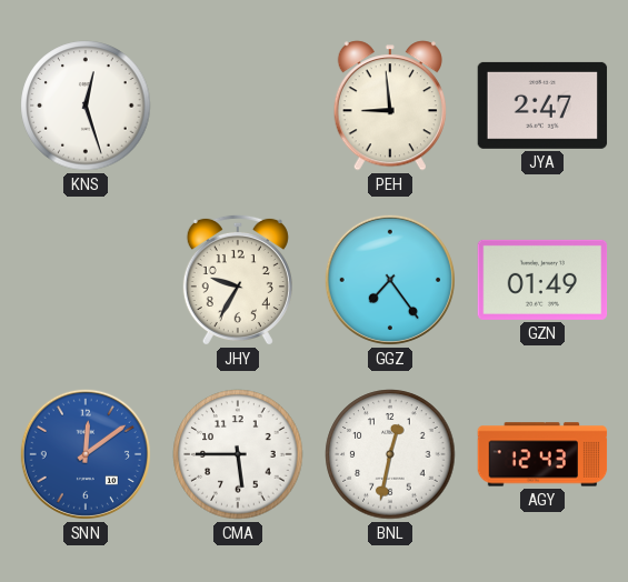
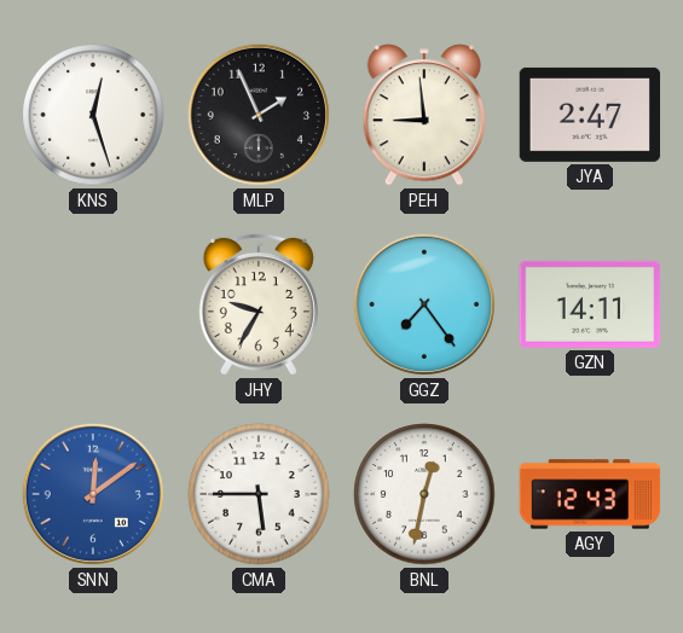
MLP: none -> 1:56
GZN: 01:49 -> 14:11
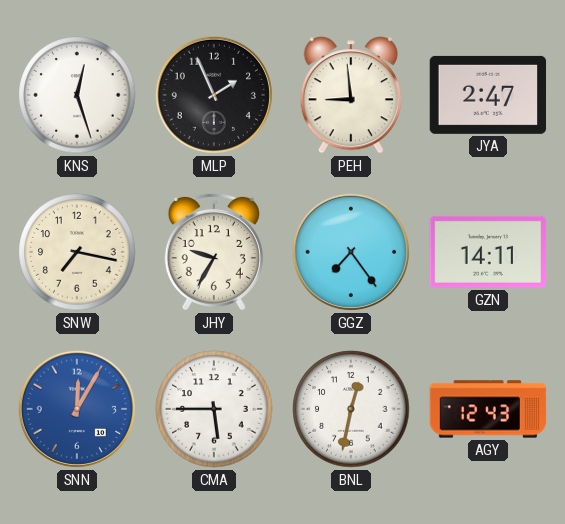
SNW: none -> 7:17
SNN: 12:09 -> 12:05
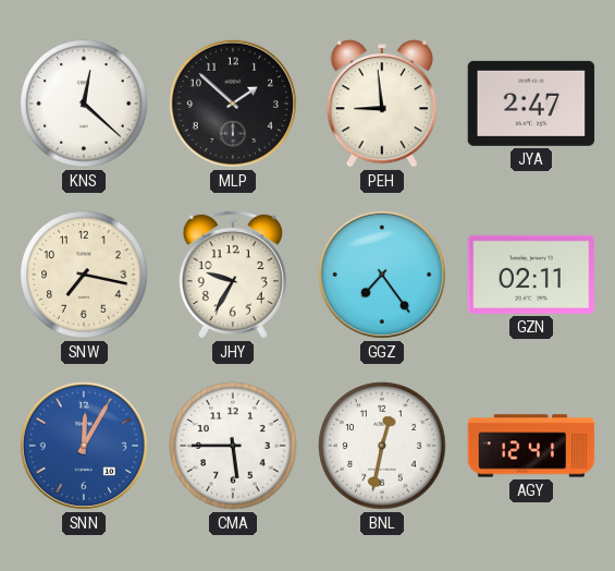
KNS: 12:27 -> 12:22
MLP: 1:56 -> 1:52
GZN: 14:11 -> 02:11
AGY: 12:43 -> 12:41
